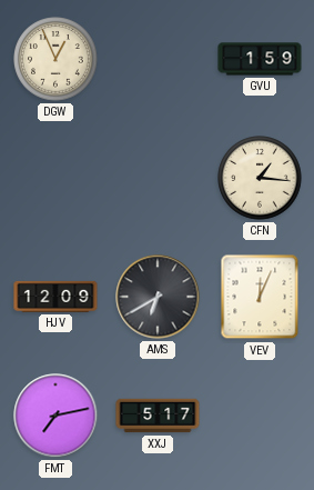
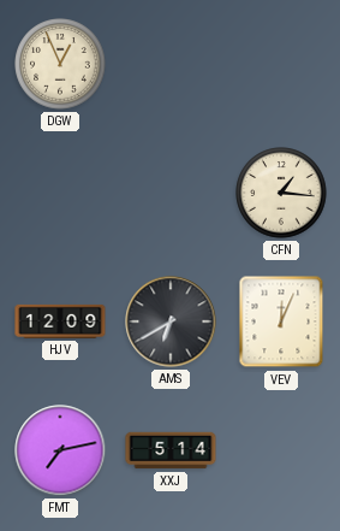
GVU: 1:59 -> none
XXJ: 5:17 -> 5:14
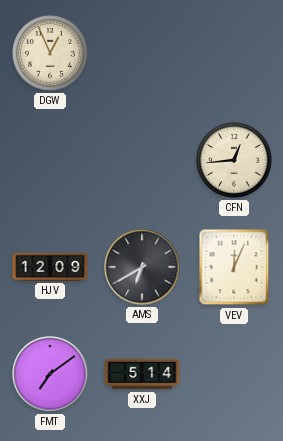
CFN: 1:16 -> 12:44
FMT: 7:13 -> 7:09
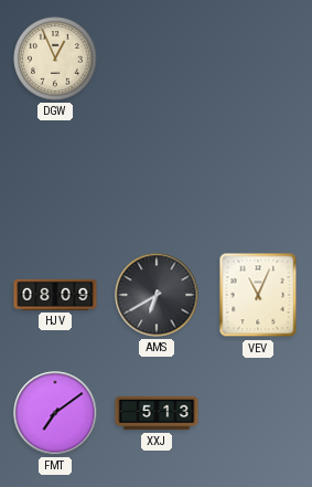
CFN: 12:44 -> none
HJV: 12:09 -> 08:09
VEV: 12:04 -> 11:04
XXJ: 5:14 -> 5:13
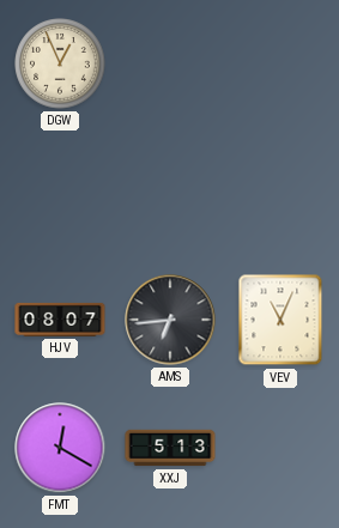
HJV: 08:09 -> 08:07
AMS: 6:40 -> 6:44
FMT: 7:09 -> 12:20
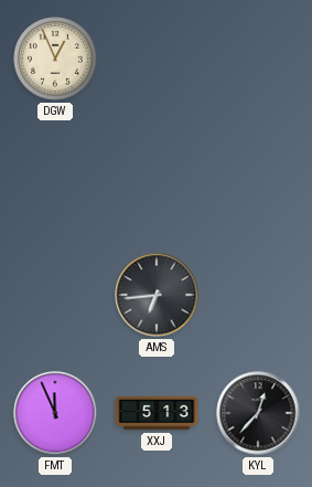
HJV: 08:07 -> none
VEV: 11:04 -> none
FMT: 12:20 -> 11:56
KYL: none -> 12:37
